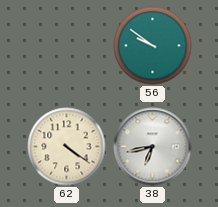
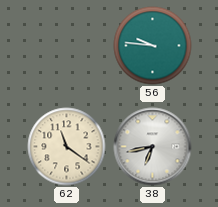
56: 9:51 -> 9:46
62: 4:21 -> 11:21
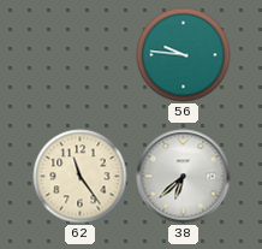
62: 11:21 -> 11:24
38: 6:43 -> 6:38
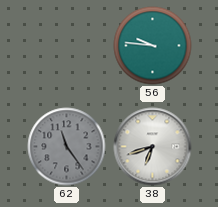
62 dial: cream -> grey
38: 6:38 -> 6:42
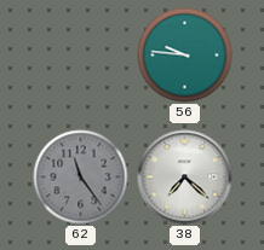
38: 6:42 -> 7:22
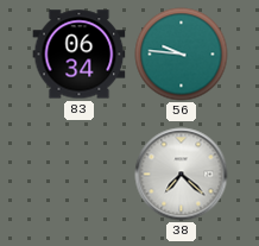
83: none -> 06:34
62: 11:24 -> none
